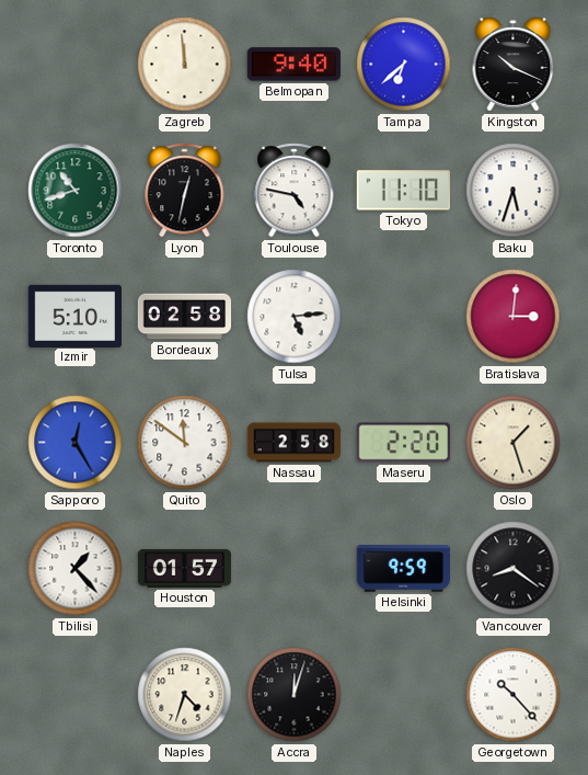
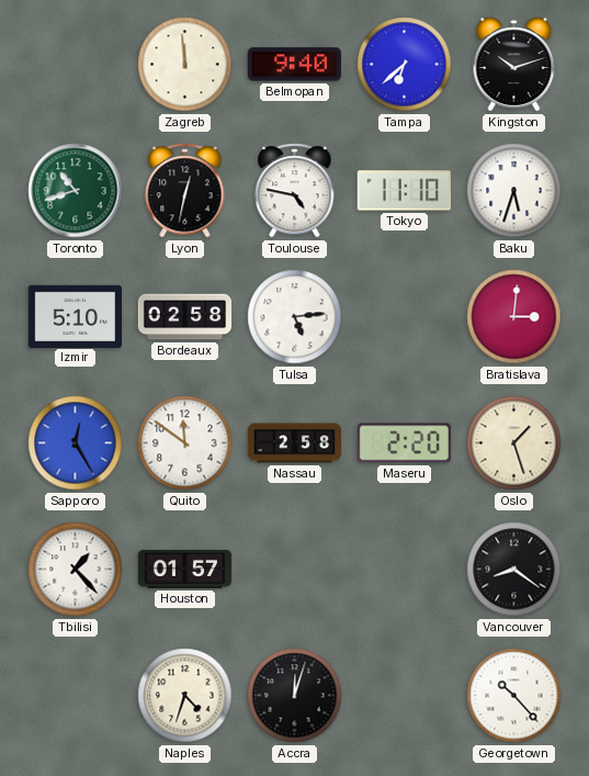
Kingston: 10:19 -> 10:12
Helsinki: 9:59 -> none
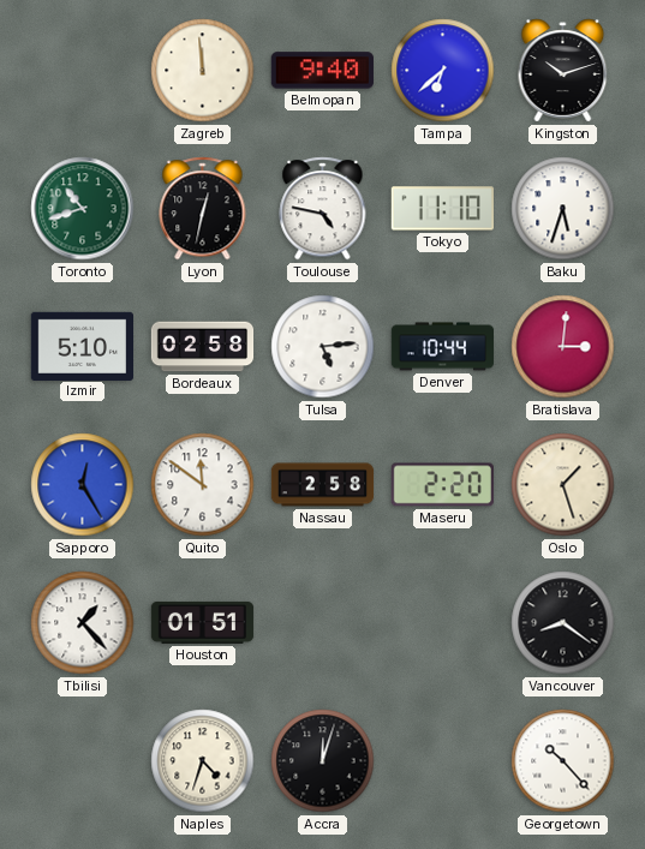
Denver: none -> 10:44
Houston: 01:57 -> 01:51
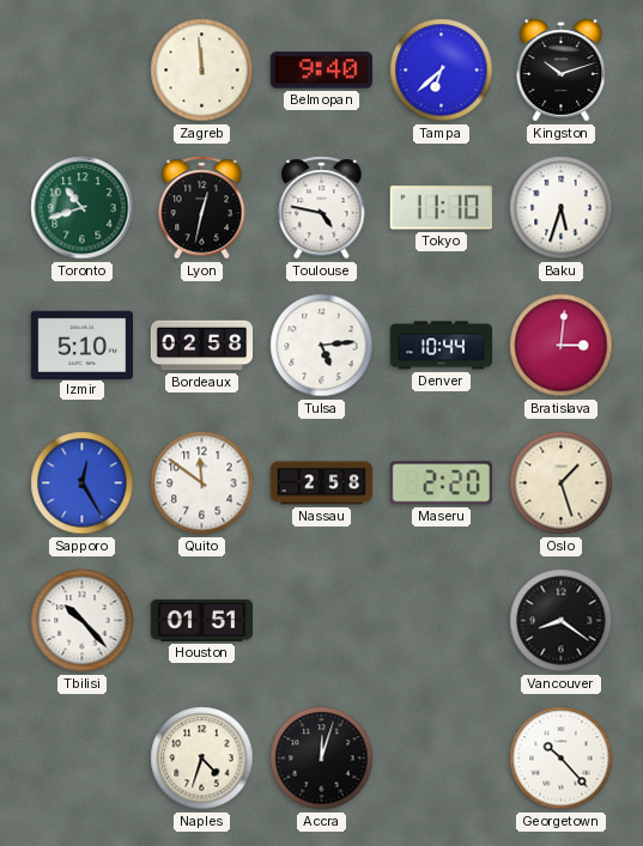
Tbilisi: 1:23 -> 10:23
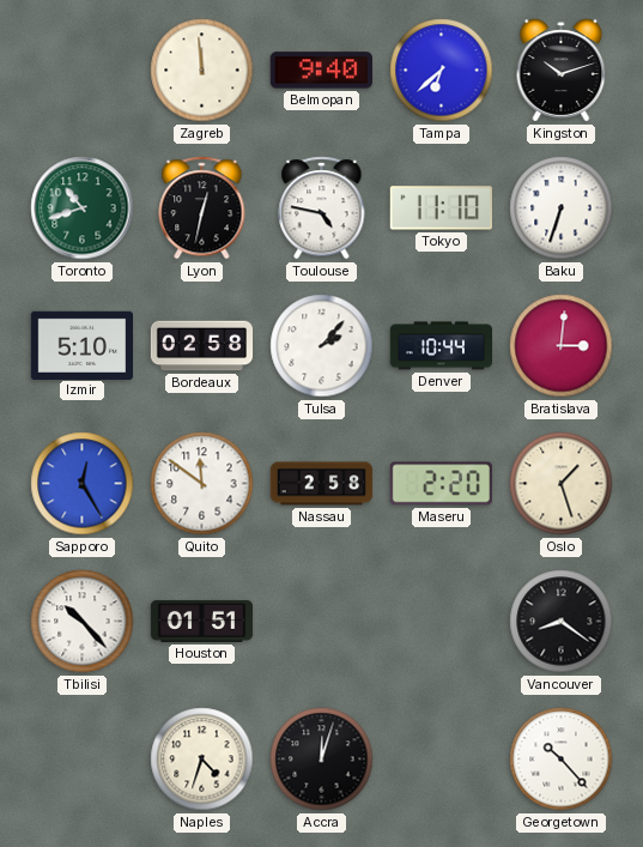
Baku: 5:33 -> 6:33
Tulsa: 5:14 -> 2:07
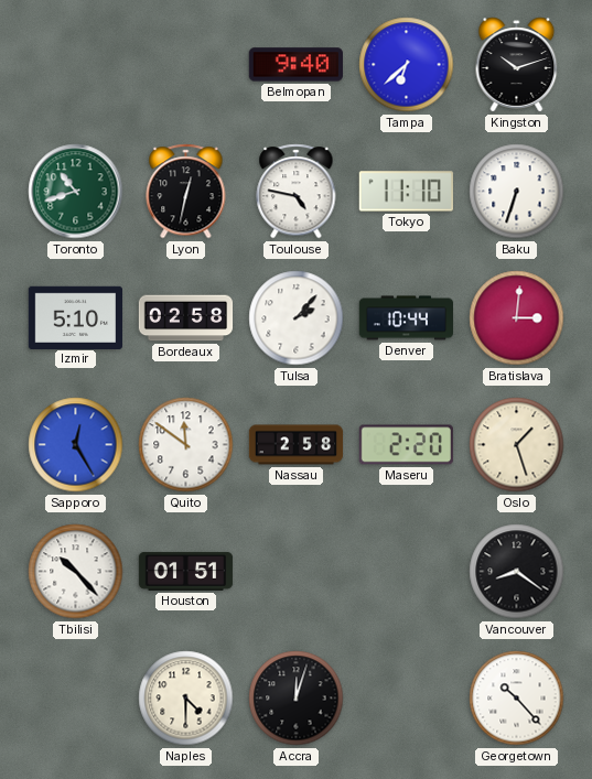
Zagreb: 11:59 -> none
Naples: 4:33 -> 4:30
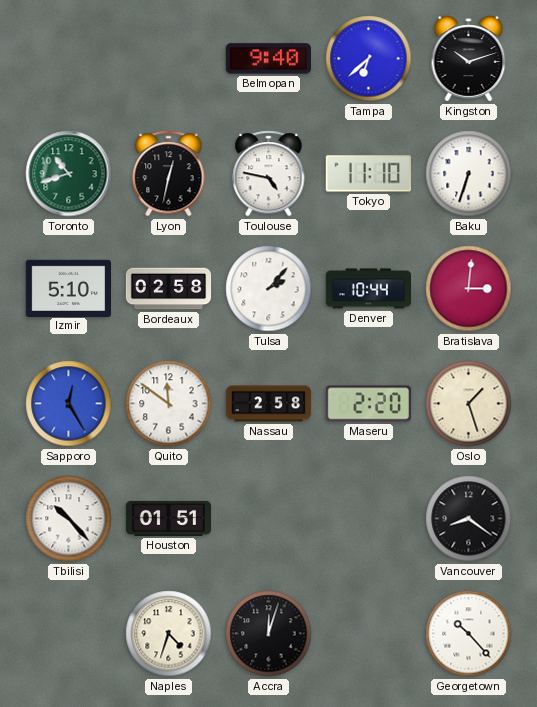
Naples: 4:30 -> 4:33
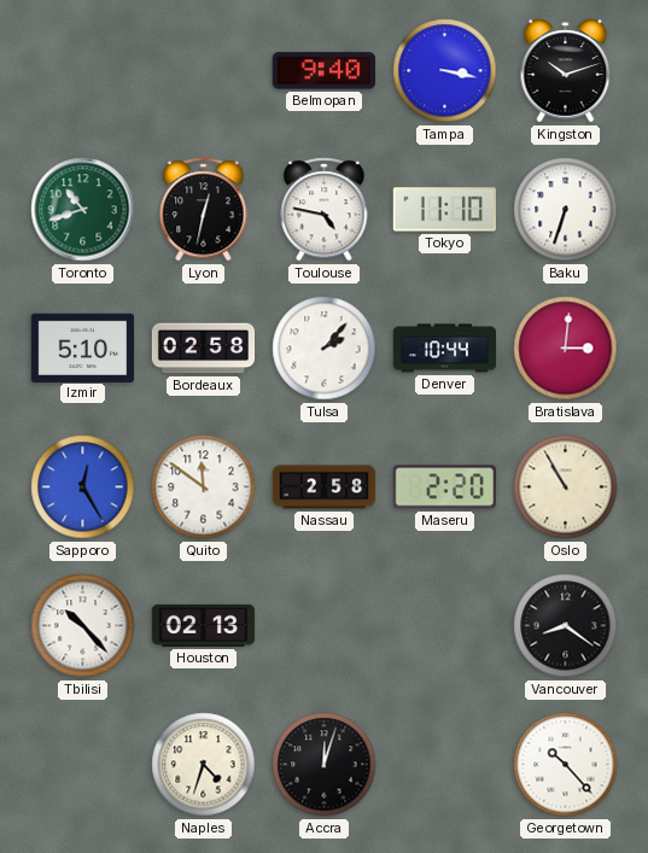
Tampa: 6:38 -> 3:17
Oslo: 1:27 -> 10:55
Houston: 01:51 -> 02:13
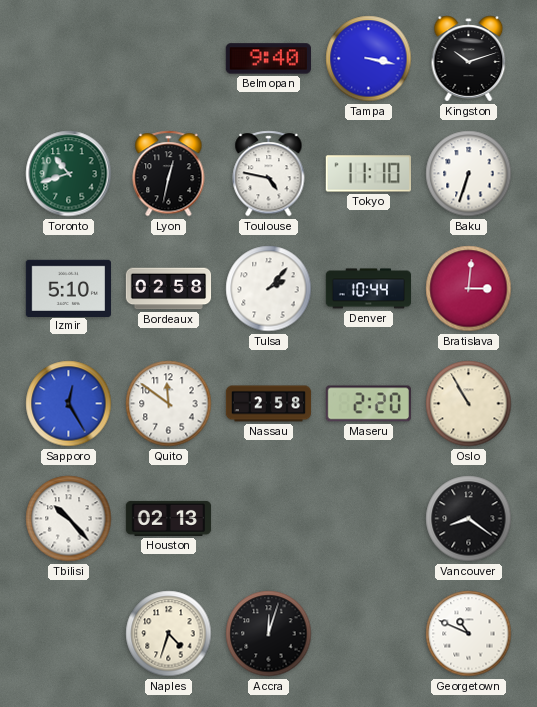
Georgetown: 10:23 -> 10:49
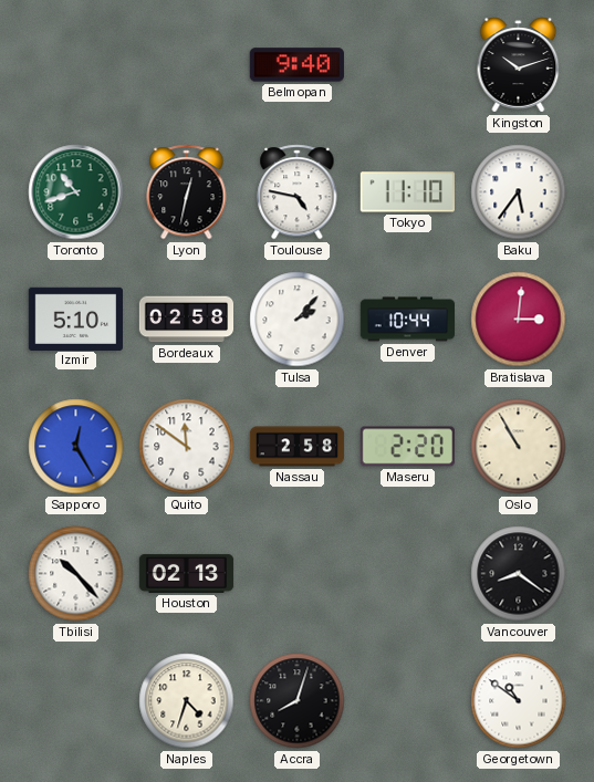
Tampa: 3:17 -> none
Baku: 6:33 -> 5:36
Accra: 12:03 -> 8:03
Georgetown: 10:49 -> 10:51
